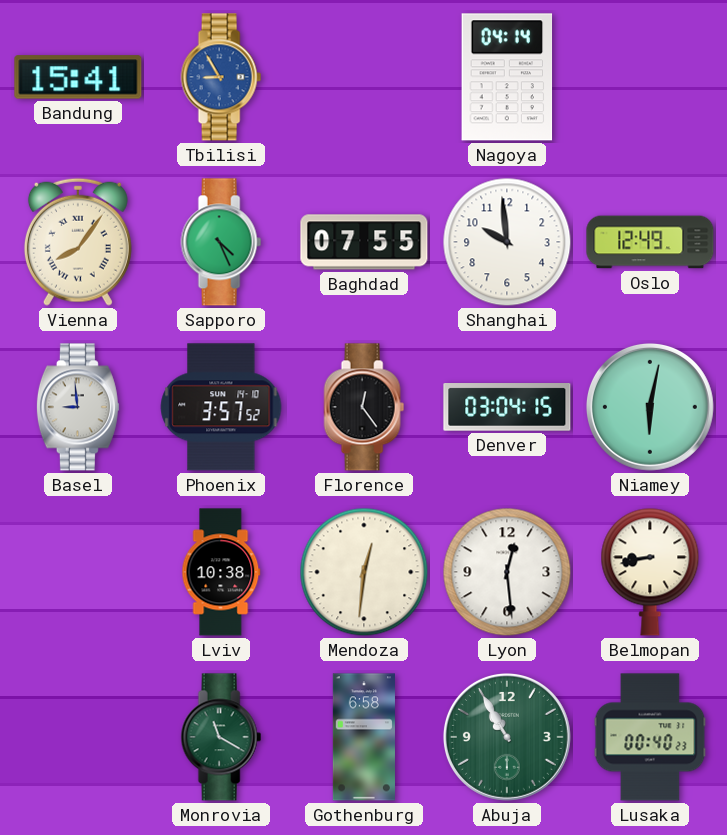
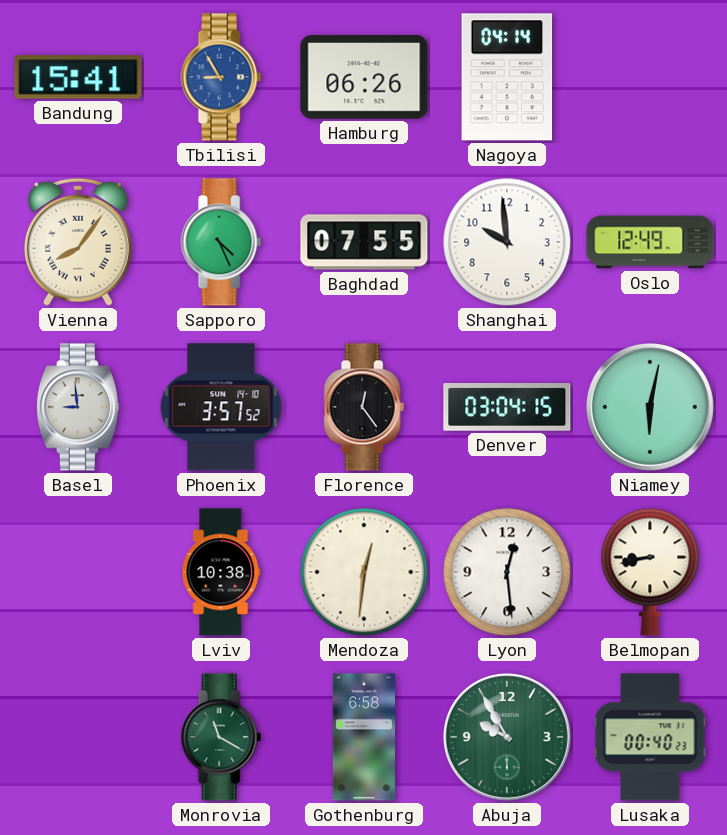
Hamburg: none -> 06:26
Abuja: 10:55 -> 9:55
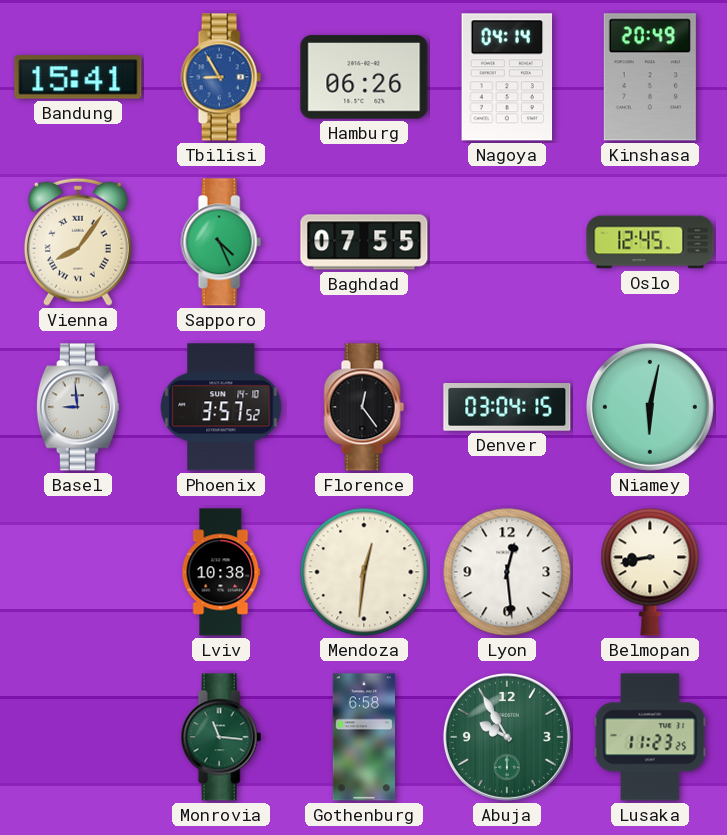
Kinshasa: none -> 20:49
Shanghai: 9:59 -> none
Oslo: 12:49 -> 12:45
Monrovia: 11:20 -> 11:16
Lusaka: 00:40 -> 11:23
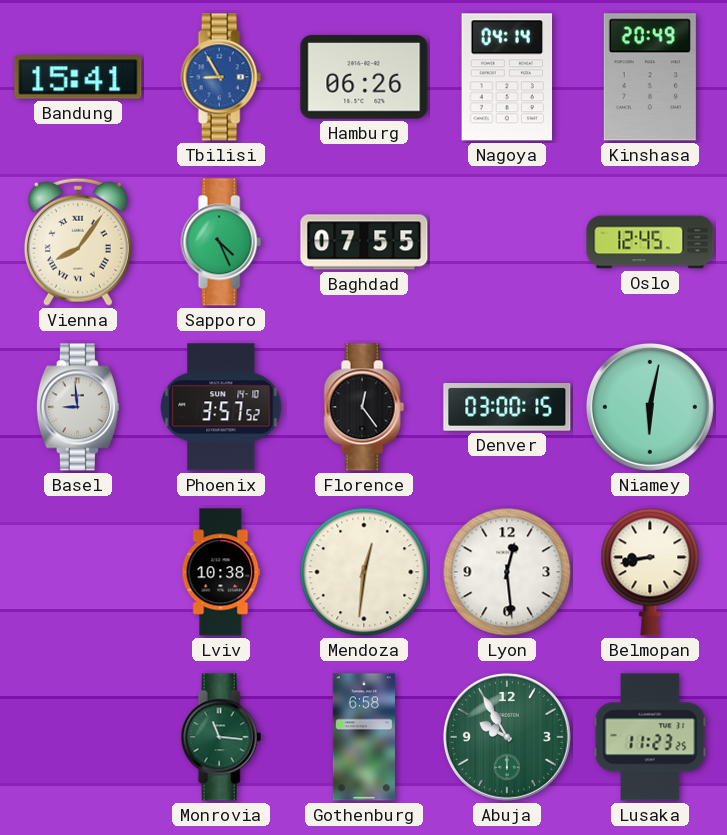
Denver: 03:04 -> 03:00
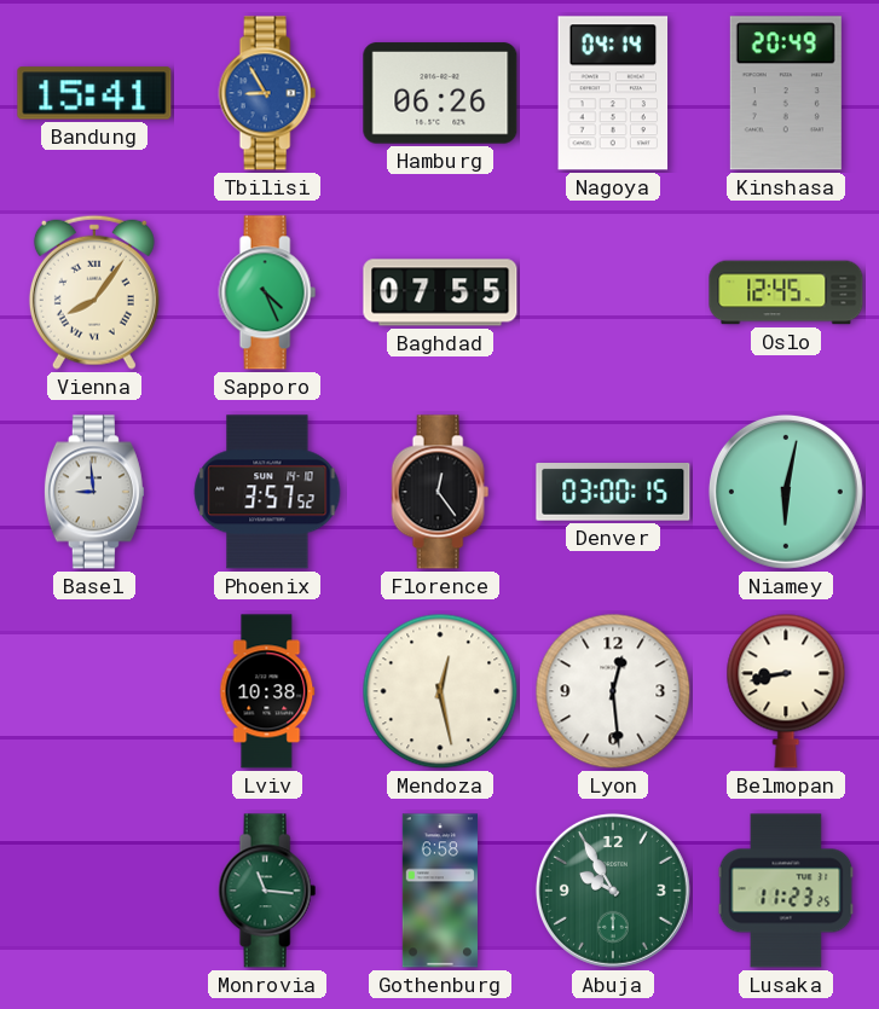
Mendoza: 12:31 -> 12:28
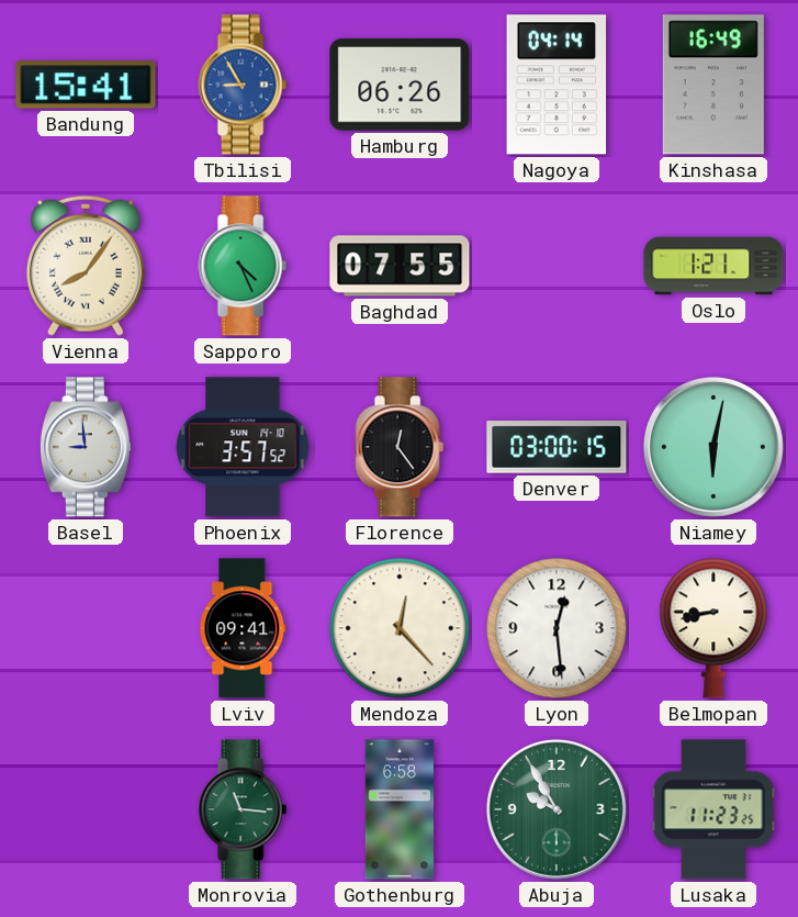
Kinshasa: 20:49 -> 16:49
Oslo: 12:45 -> 1:21
Lviv: 10:38 -> 09:41
Mendoza: 12:28 -> 12:23
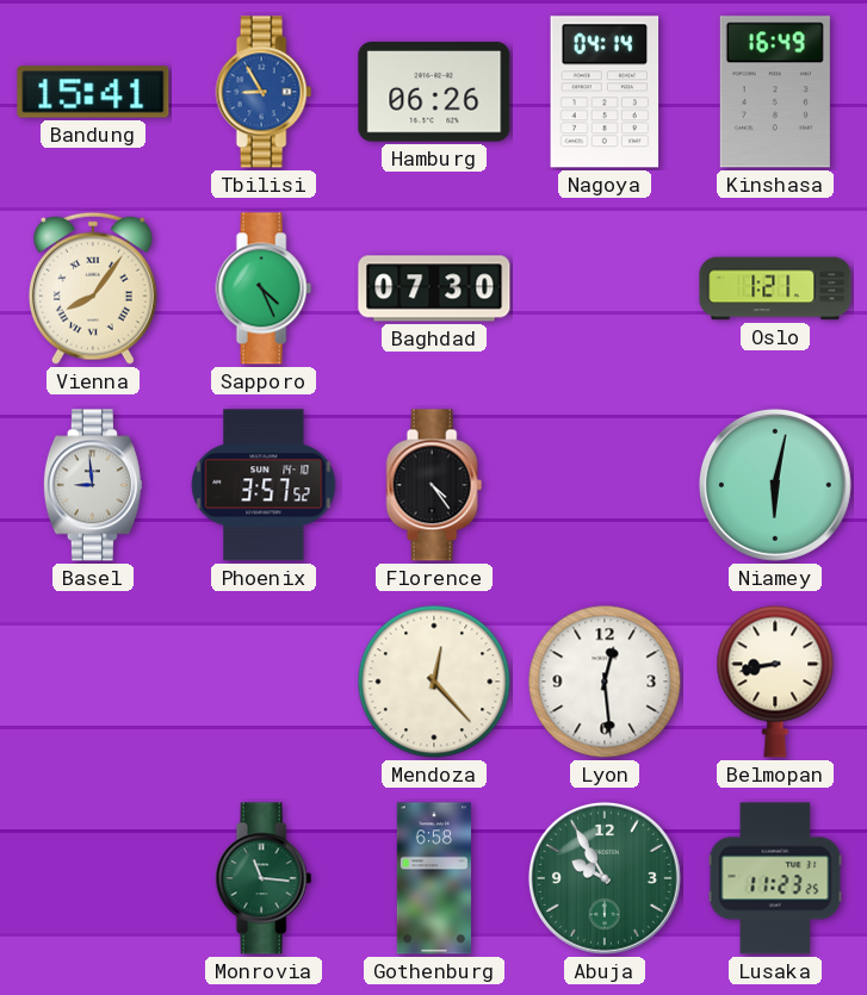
Baghdad: 07:55 -> 07:30
Florence: 12:24 -> 4:24
Denver: 03:00 -> none
Lviv: 09:41 -> none
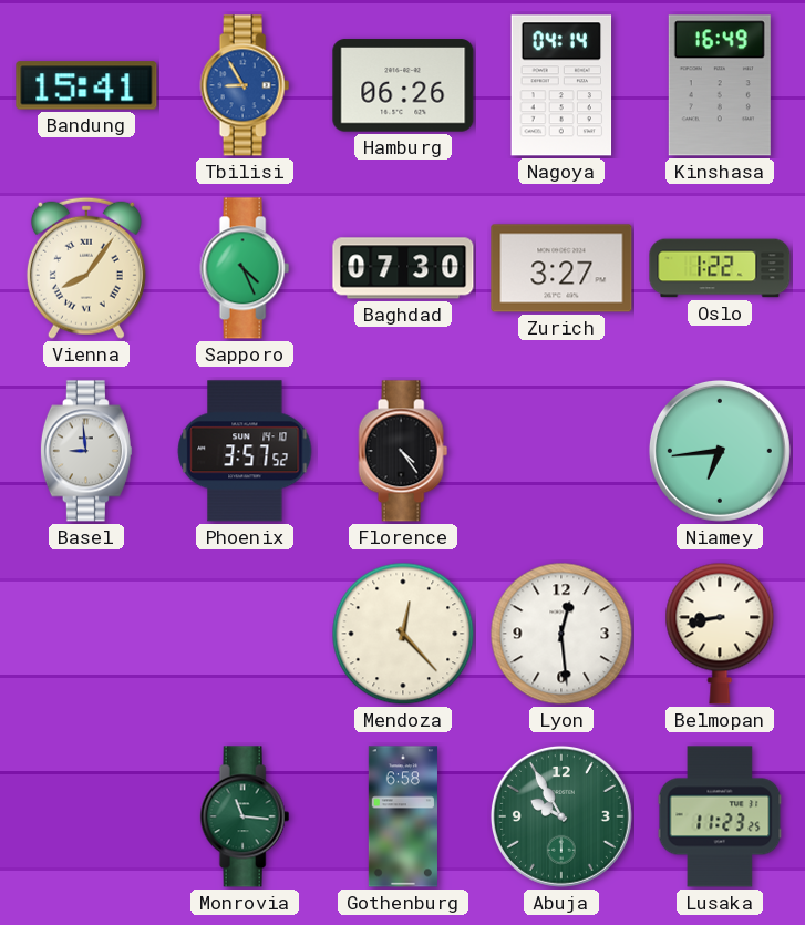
Zurich: none -> 3:27
Oslo: 1:21 -> 1:22
Niamey: 6:02 -> 6:44
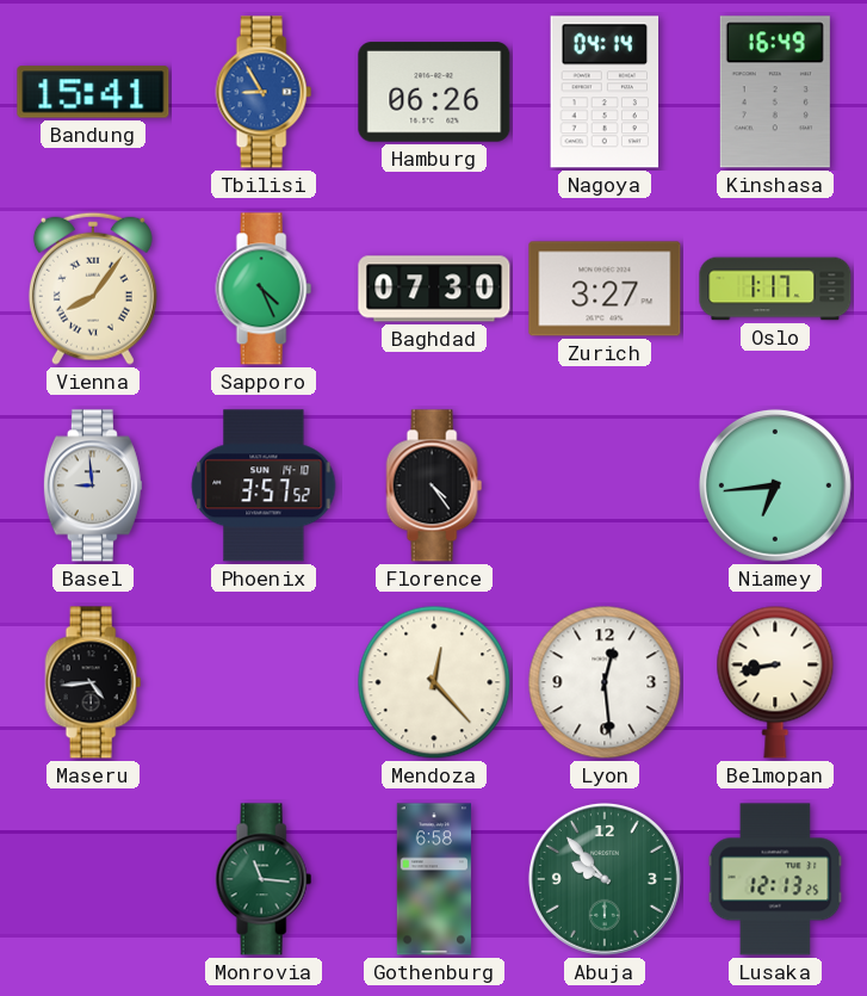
Oslo: 1:22 -> 1:17
Maseru: none -> 4:44
Abuja: 9:55 -> 9:53
Lusaka: 11:23 -> 12:13
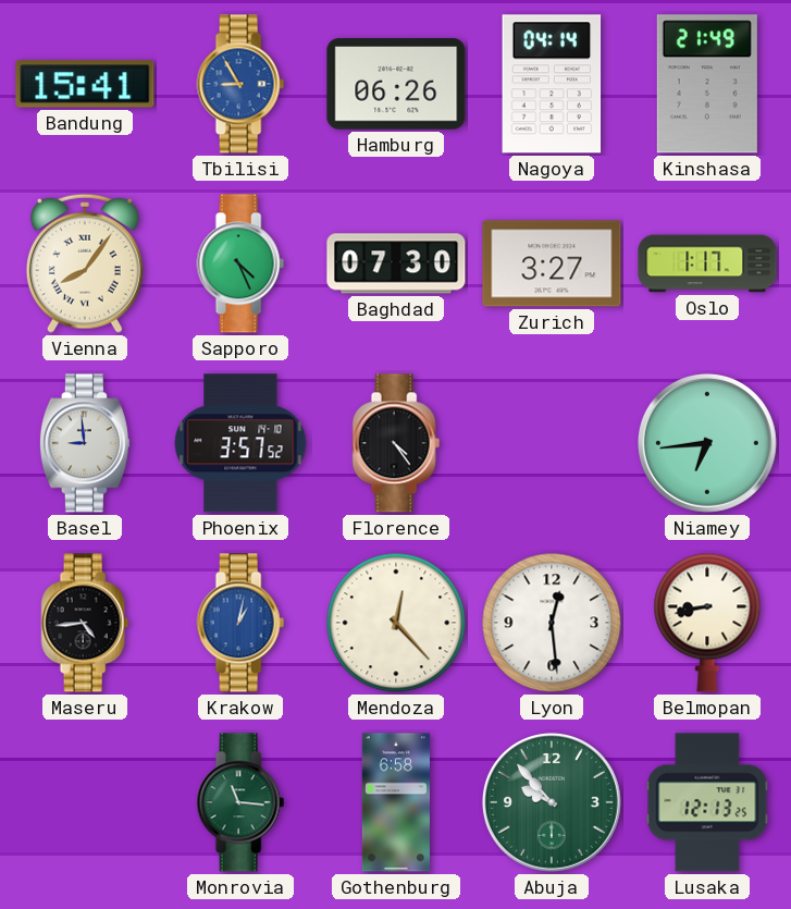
Kinshasa: 16:49 -> 21:49
Krakow: none -> 1:02
